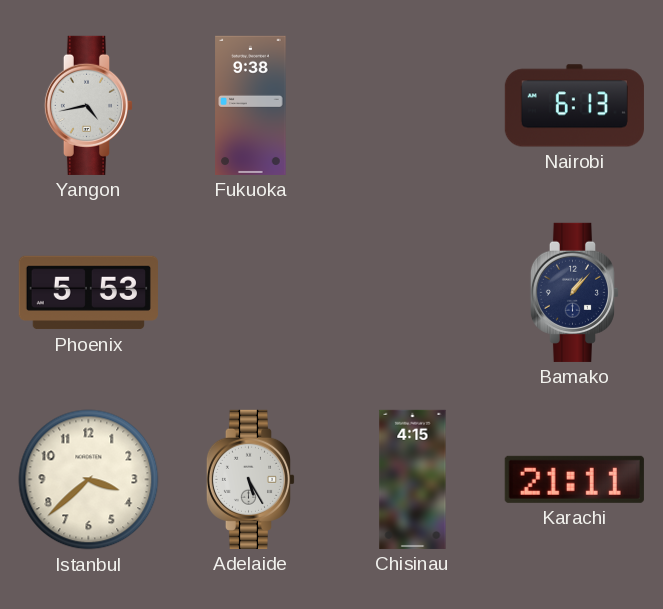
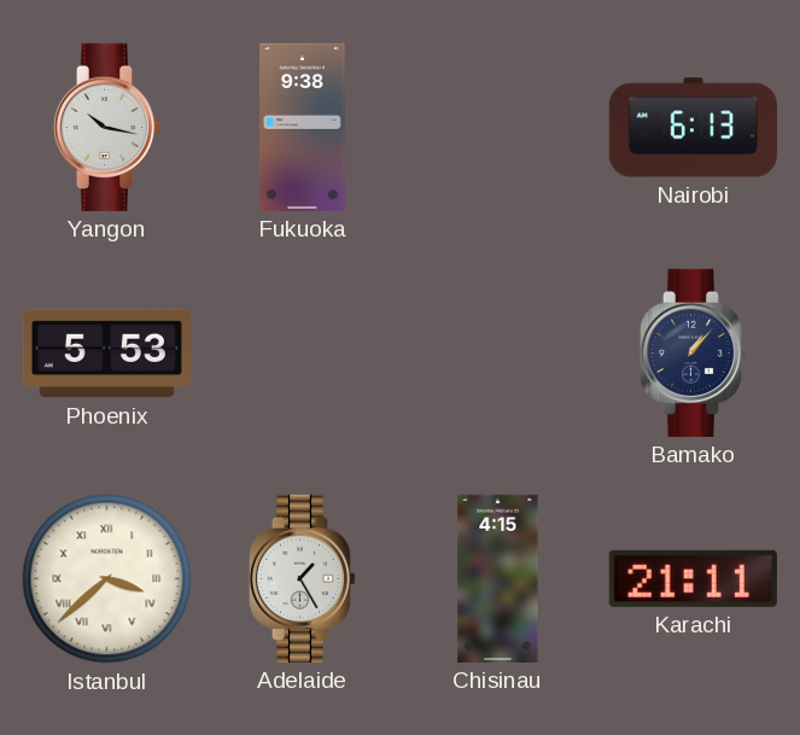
Yangon: 4:43 -> 10:17
Istanbul numerals: Arabic -> Roman
Adelaide: 5:25 -> 1:25
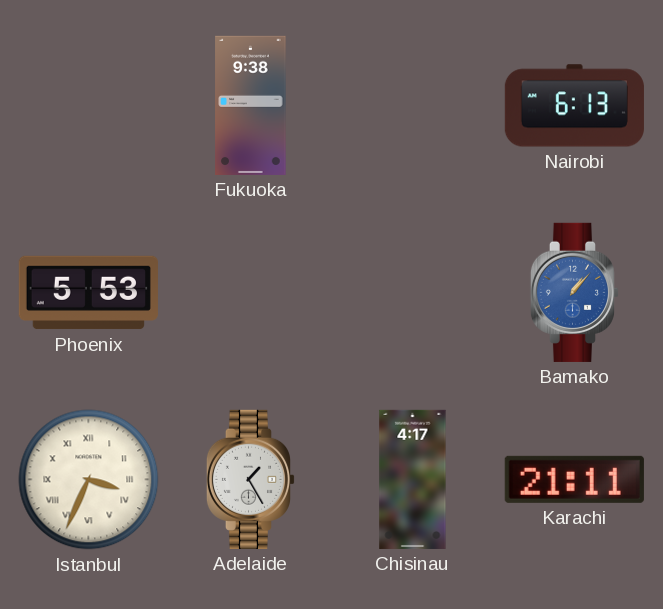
Yangon: 10:17 -> none
Bamako dial: navy -> blue
Istanbul: 3:38 -> 3:34
Chisinau: 4:15 -> 4:17
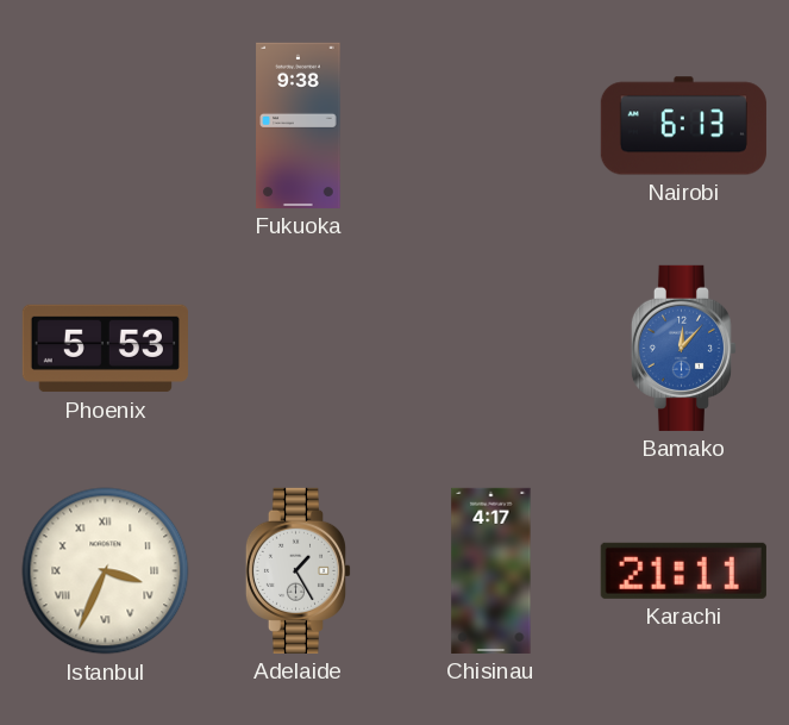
Bamako: 1:07 -> 12:07
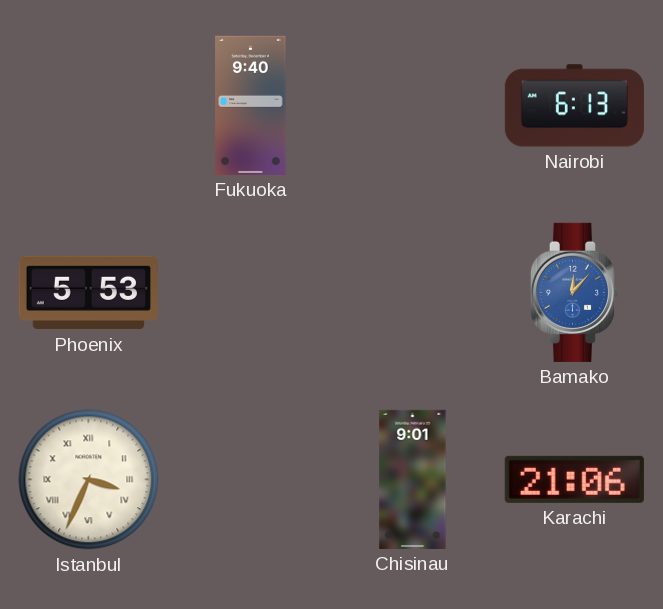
Fukuoka: 9:38 -> 9:40
Adelaide: 1:25 -> none
Chisinau: 4:17 -> 9:01
Karachi: 21:11 -> 21:06
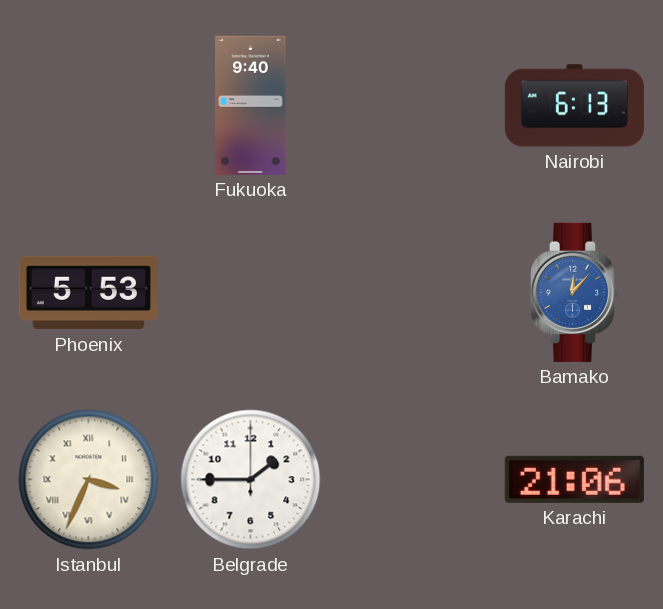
Belgrade: none -> 1:45
Chisinau: 9:01 -> none
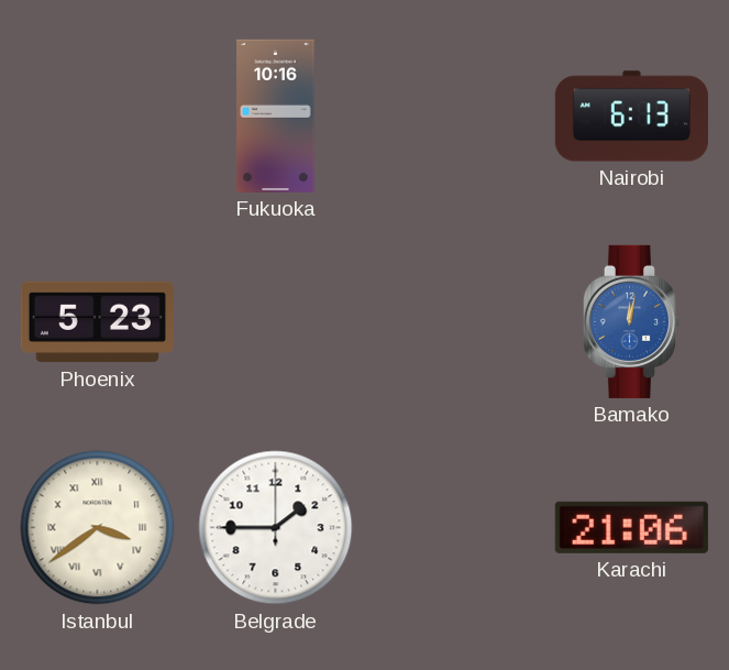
Fukuoka: 9:40 -> 10:16
Phoenix: 5:53 -> 5:23
Bamako: 12:07 -> 12:02
Istanbul: 3:34 -> 3:39
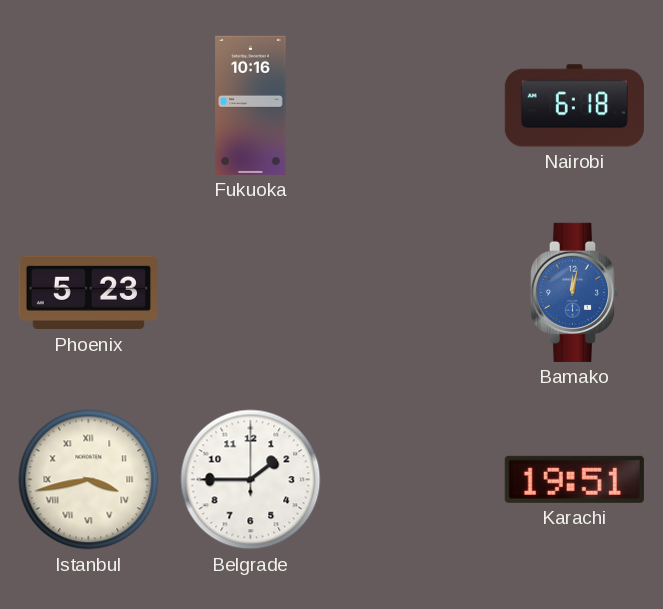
Nairobi: 6:13 -> 6:18
Istanbul: 3:39 -> 3:43
Karachi: 21:06 -> 19:51
